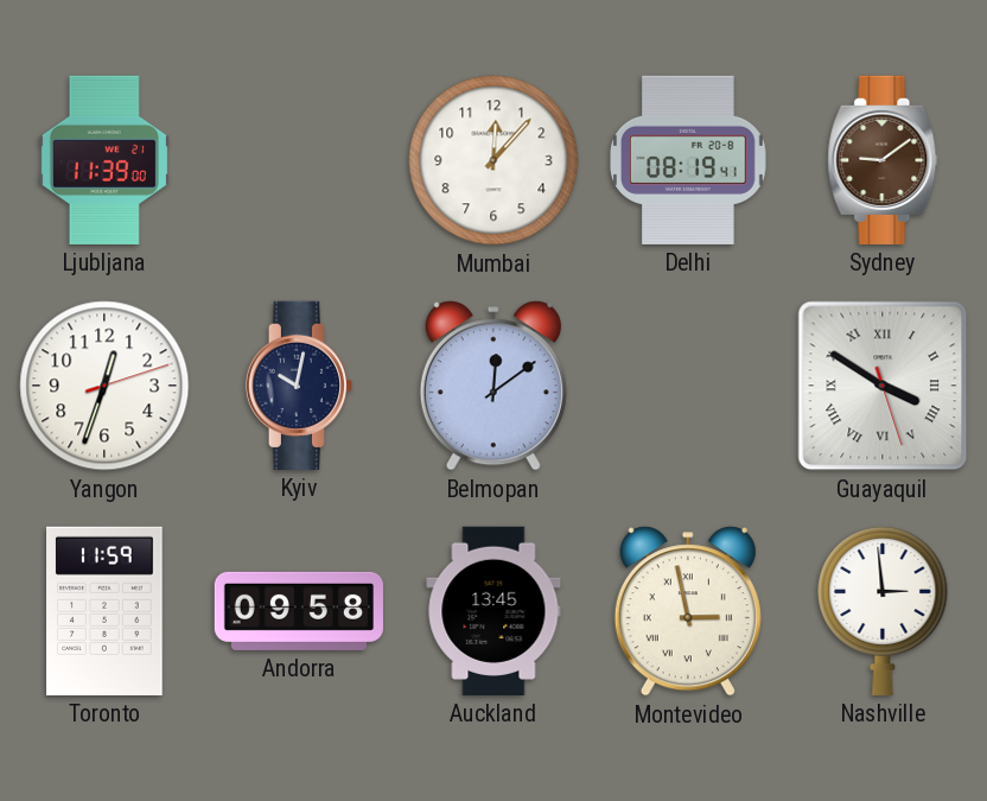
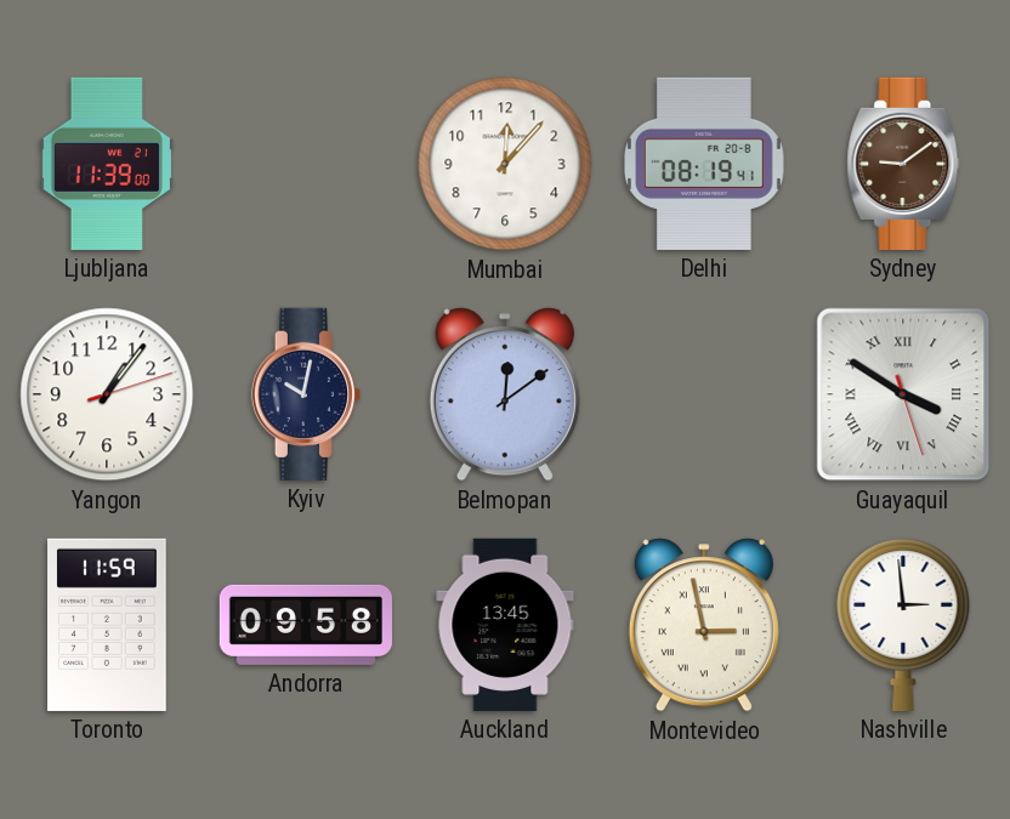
Yangon: 12:33 -> 1:06
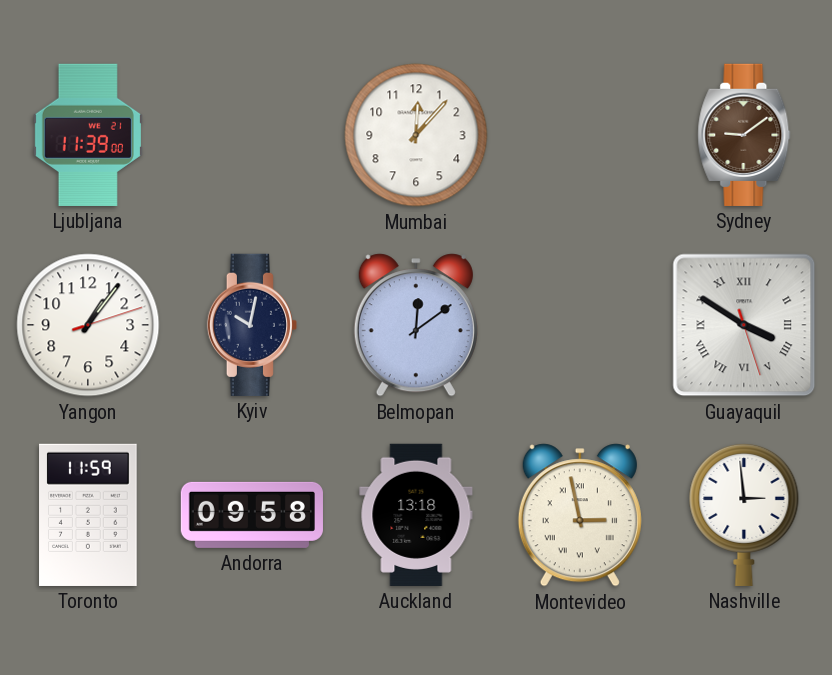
Delhi: 08:19 -> none
Auckland: 13:45 -> 13:18
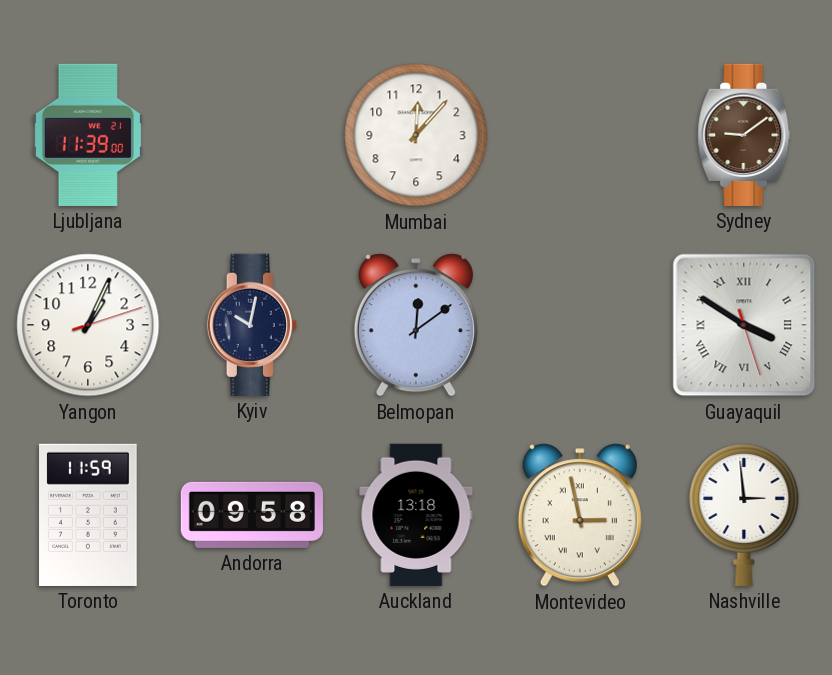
Yangon: 1:06 -> 1:04
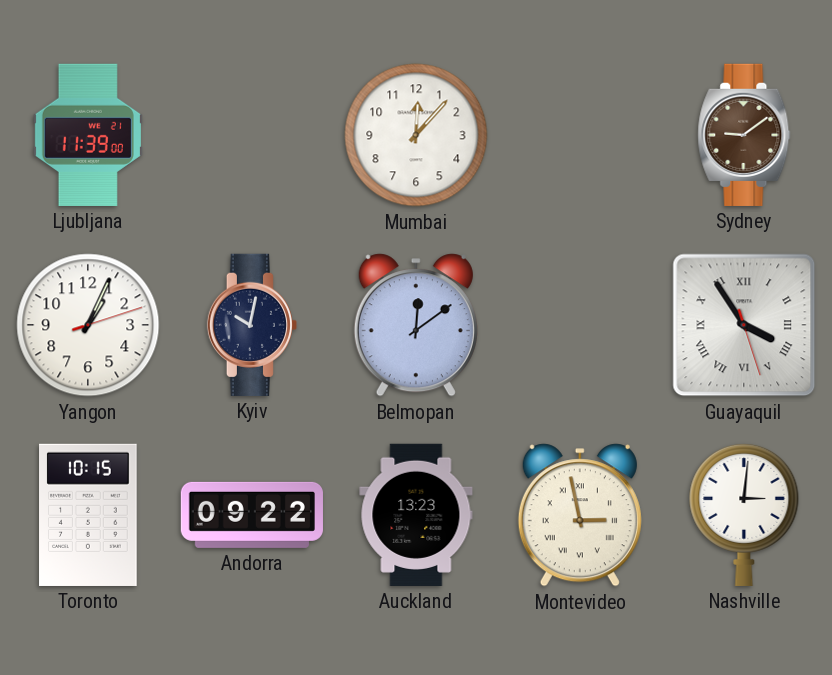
Guayaquil: 3:50 -> 3:54
Toronto: 11:59 -> 10:15
Andorra: 09:58 -> 09:22
Auckland: 13:18 -> 13:23
Nashville: 2:59 -> 3:01
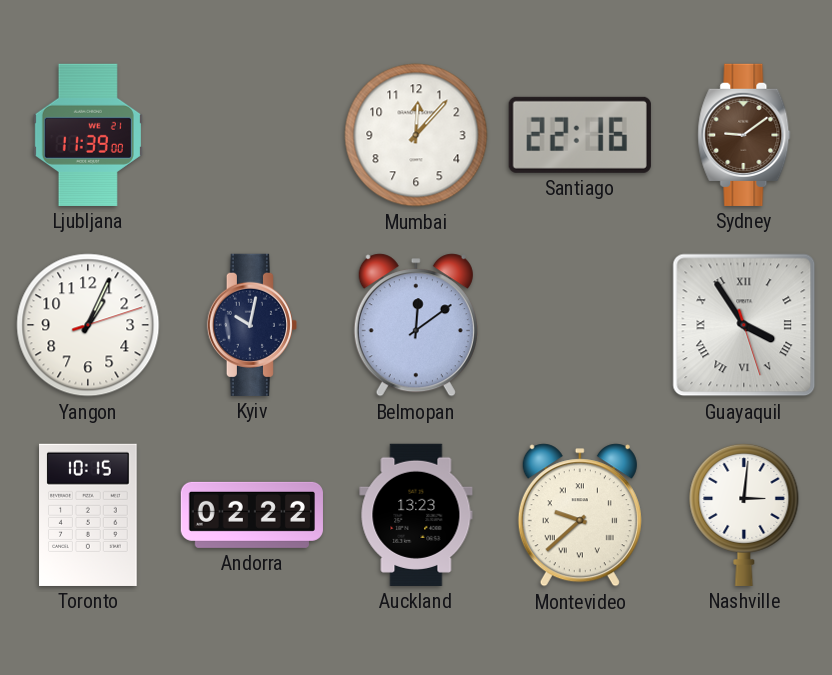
Santiago: none -> 22:16
Andorra: 09:22 -> 02:22
Montevideo: 2:58 -> 9:38
